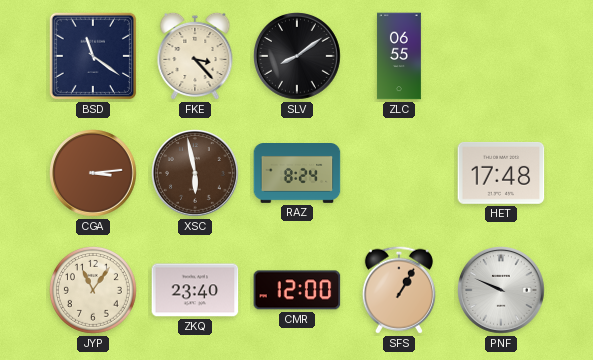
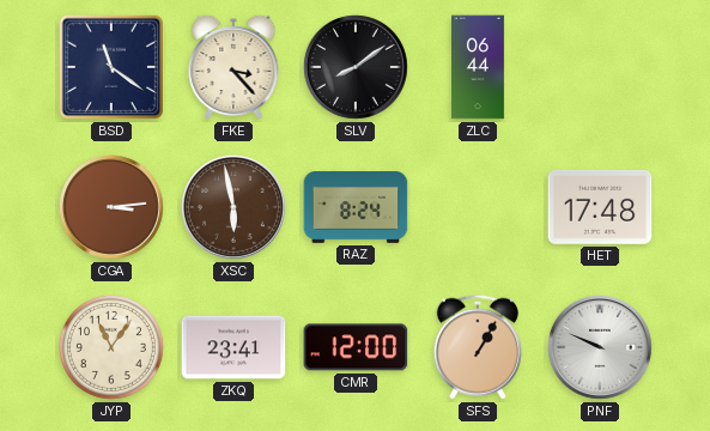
ZLC: 06:55 -> 06:44
ZKQ: 23:40 -> 23:41
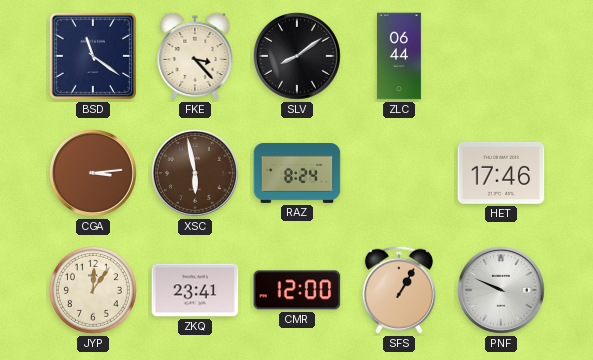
HET: 17:48 -> 17:46
JYP: 11:06 -> 12:06
